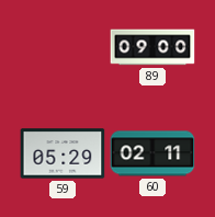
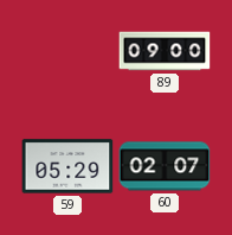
60: 02:11 -> 02:07
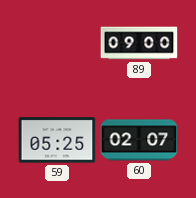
59: 05:29 -> 05:25
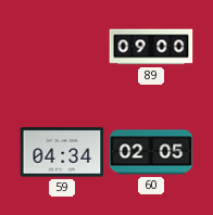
59: 05:25 -> 04:34
60: 02:07 -> 02:05
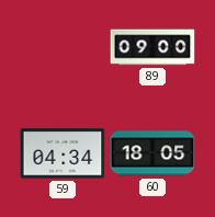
60: 02:05 -> 18:05
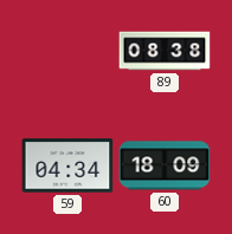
89: 09:00 -> 08:38
60: 18:05 -> 18:09
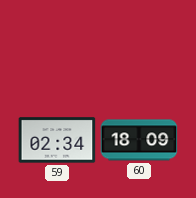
89: 08:38 -> none
59: 04:34 -> 02:34
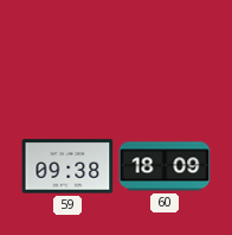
59: 02:34 -> 09:38
